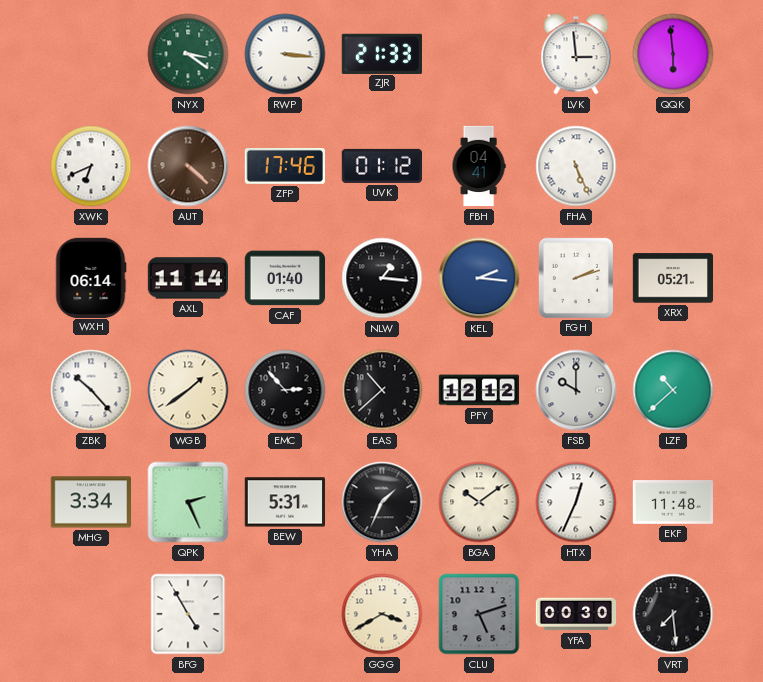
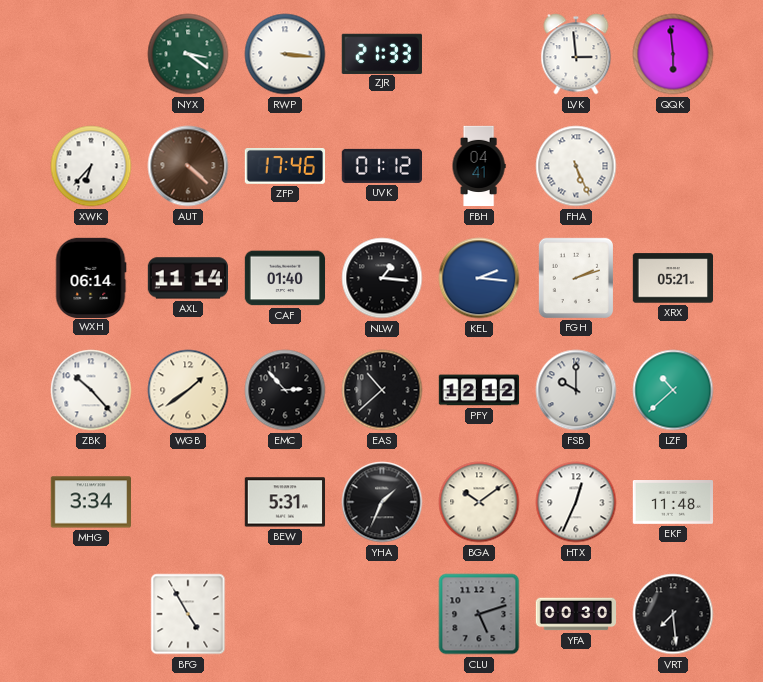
XWK: 6:41 -> 6:37
QPK: 2:26 -> none
GGG: 3:40 -> none
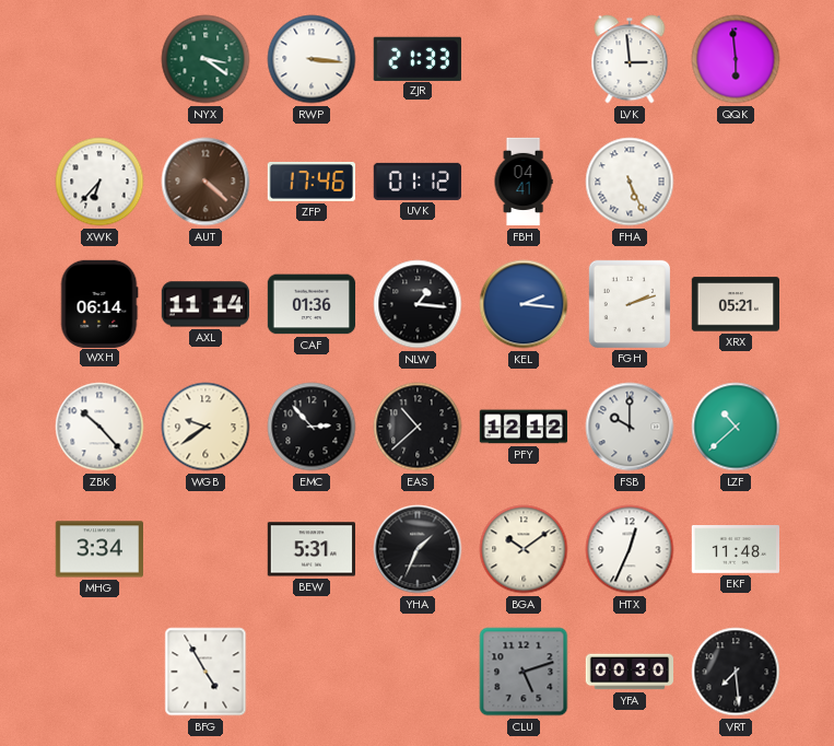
CAF: 01:40 -> 01:36
WGB: 1:39 -> 9:39
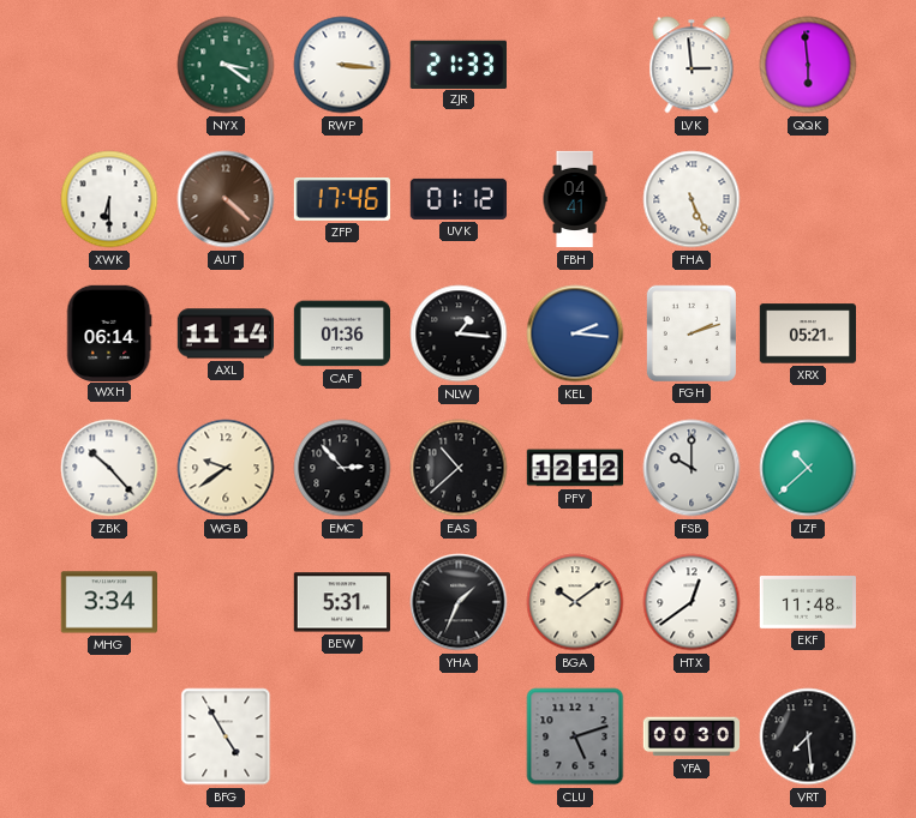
XWK: 6:37 -> 6:30
HTX: 12:34 -> 12:39
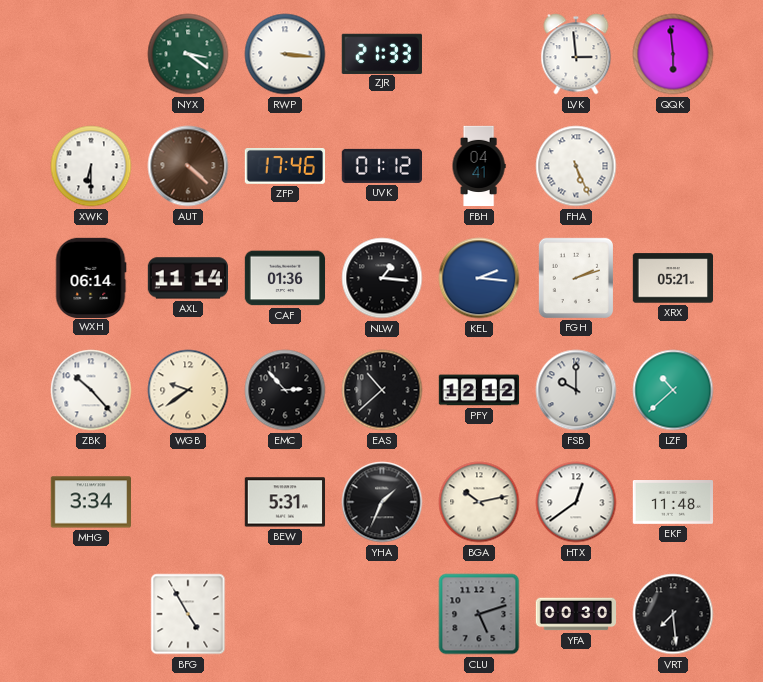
BGA: 10:09 -> 10:13
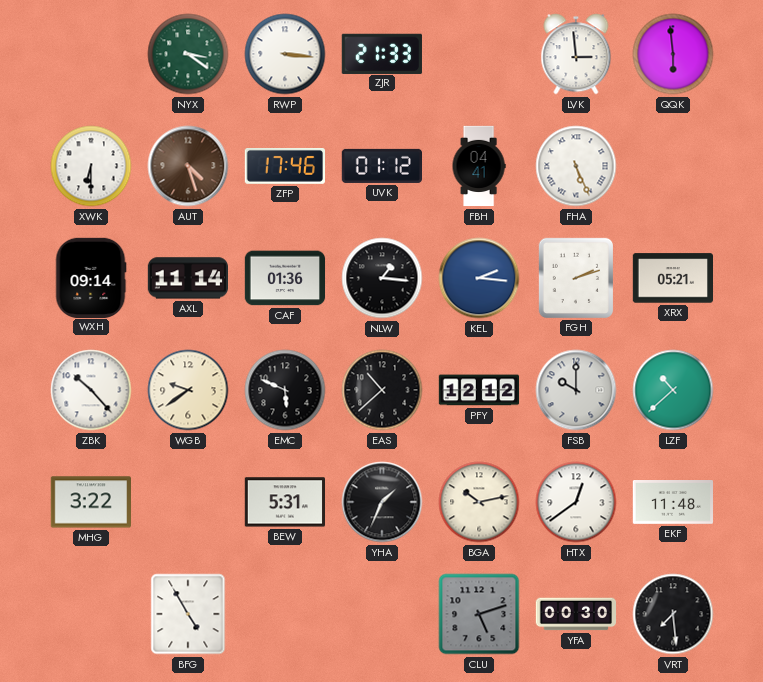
AUT: 4:22 -> 4:27
WXH: 06:14 -> 09:14
EMC: 2:53 -> 5:49
MHG: 3:34 -> 3:22
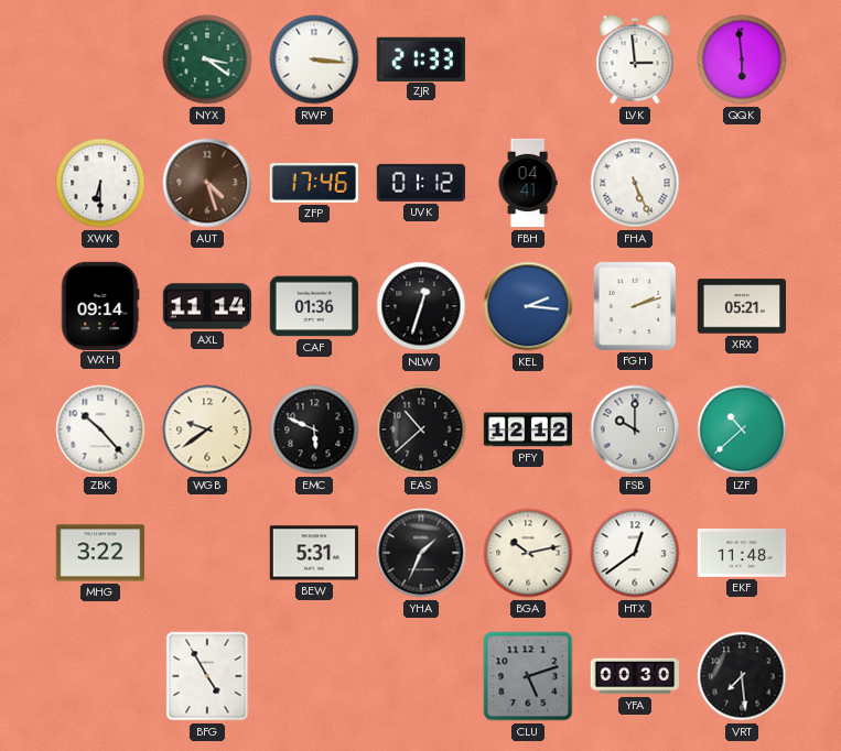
NLW: 1:16 -> 12:33
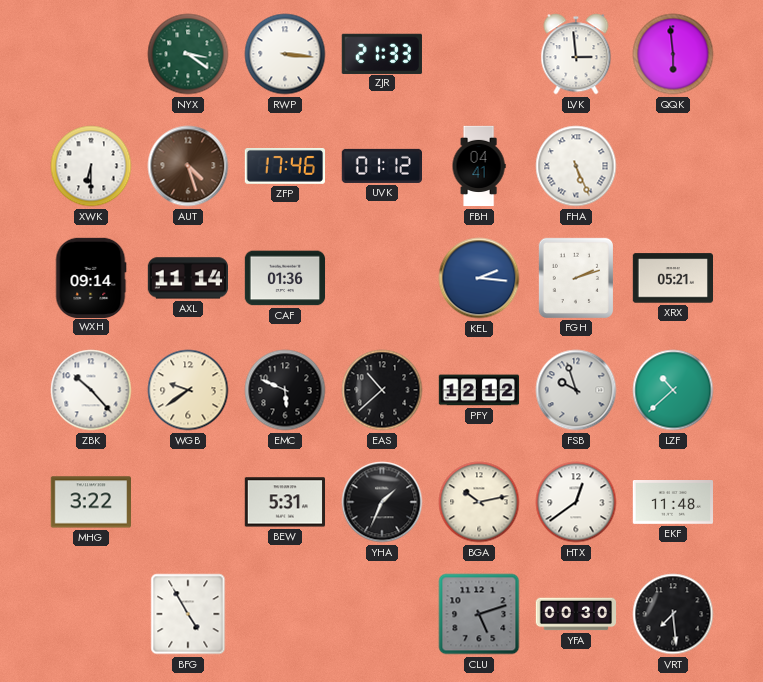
NLW: 12:33 -> none
FSB: 10:00 -> 9:57
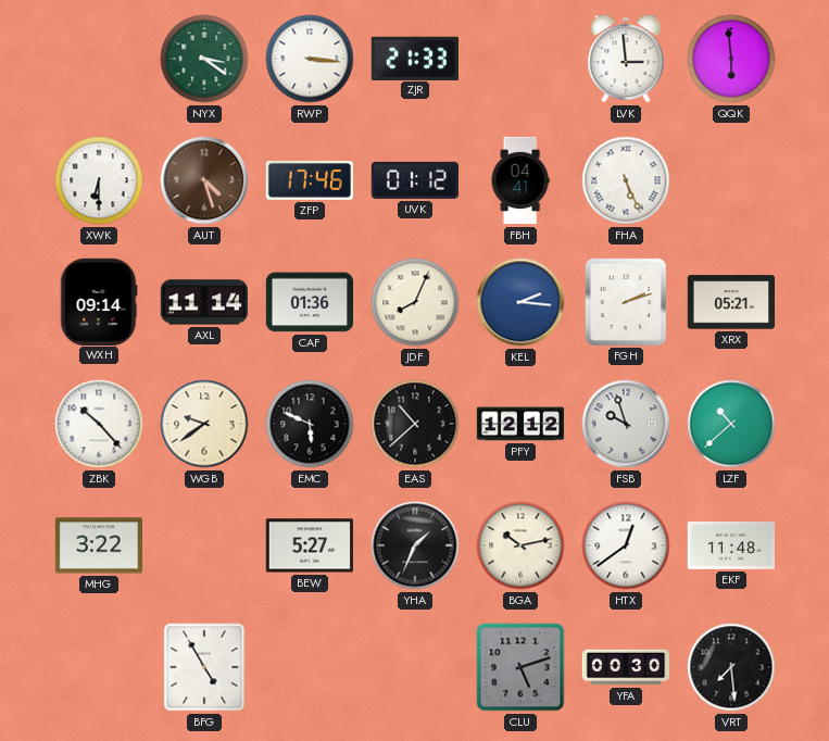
JDF: none -> 8:04
BEW: 5:31 -> 5:27
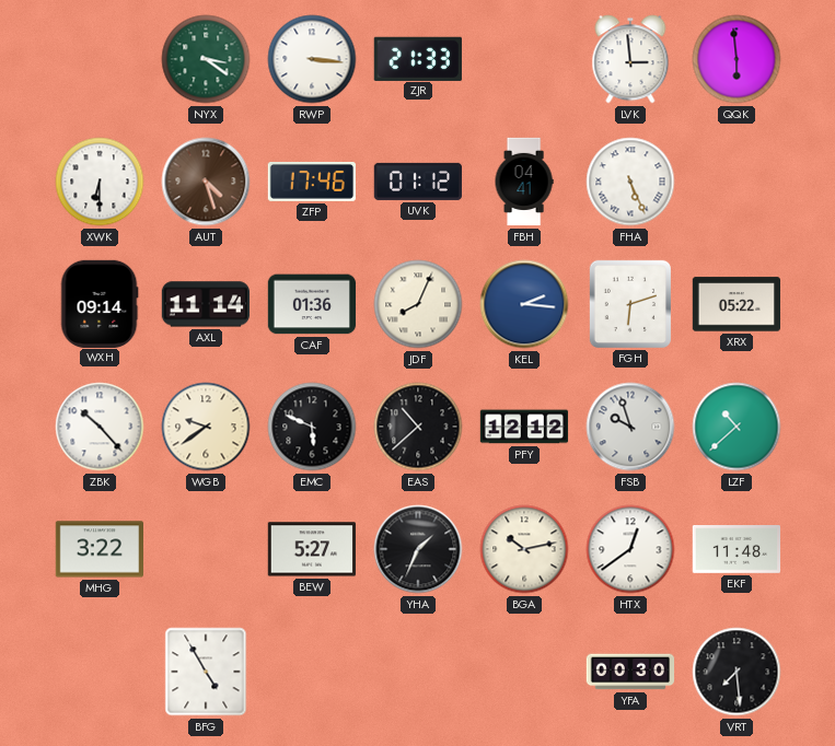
FGH: 2:12 -> 6:12
XRX: 05:21 -> 05:22
CLU: 5:12 -> none
